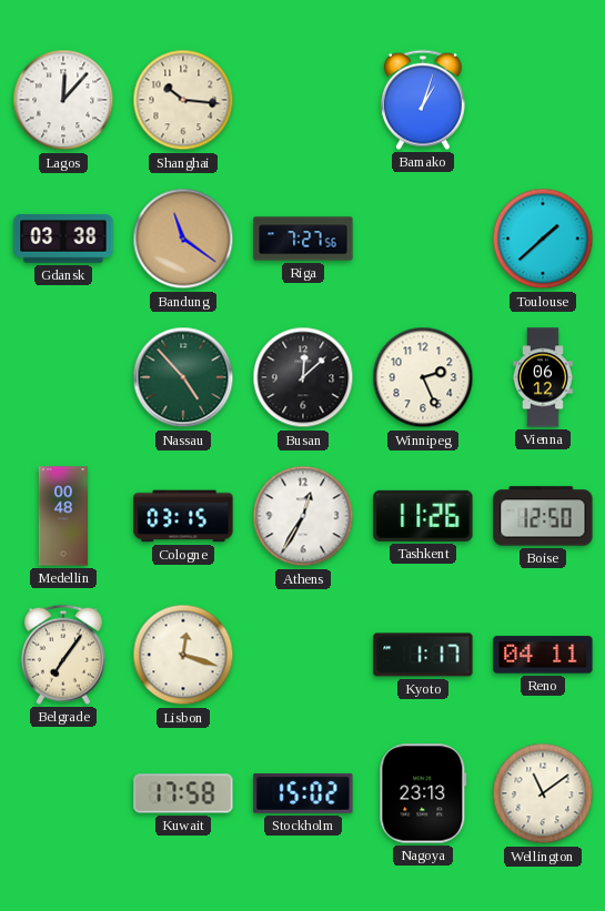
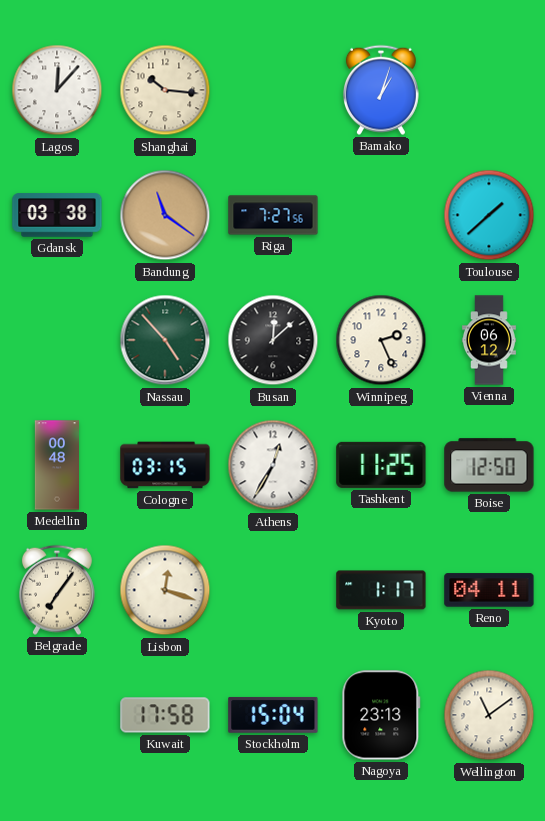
Tashkent: 11:26 -> 11:25
Stockholm: 15:02 -> 15:04
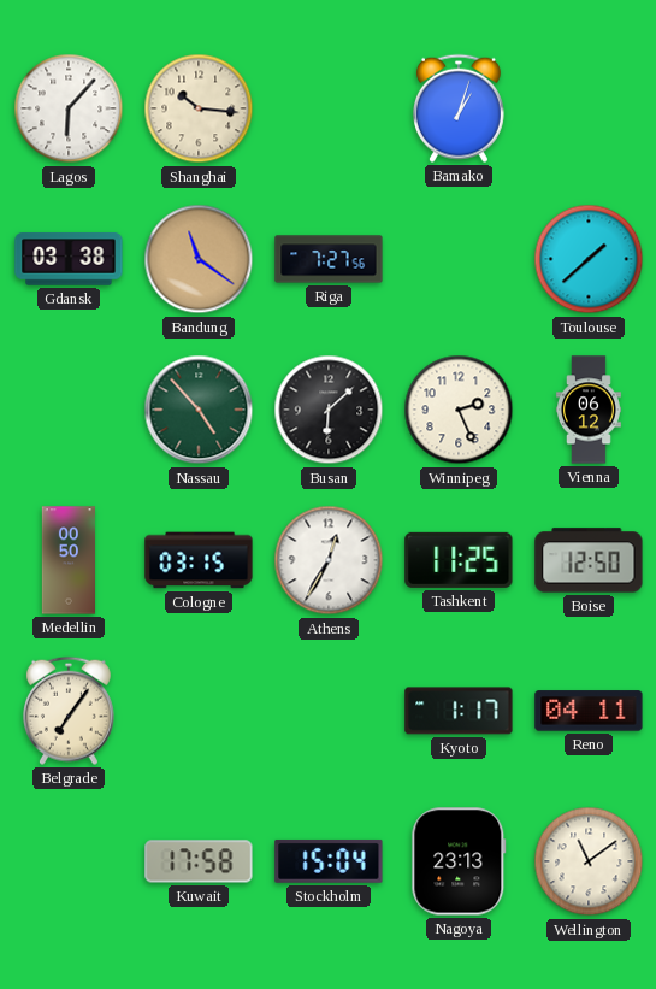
Lagos: 12:07 -> 6:07
Busan: 12:08 -> 6:08
Medellin: 00:48 -> 00:50
Lisbon: 12:18 -> none
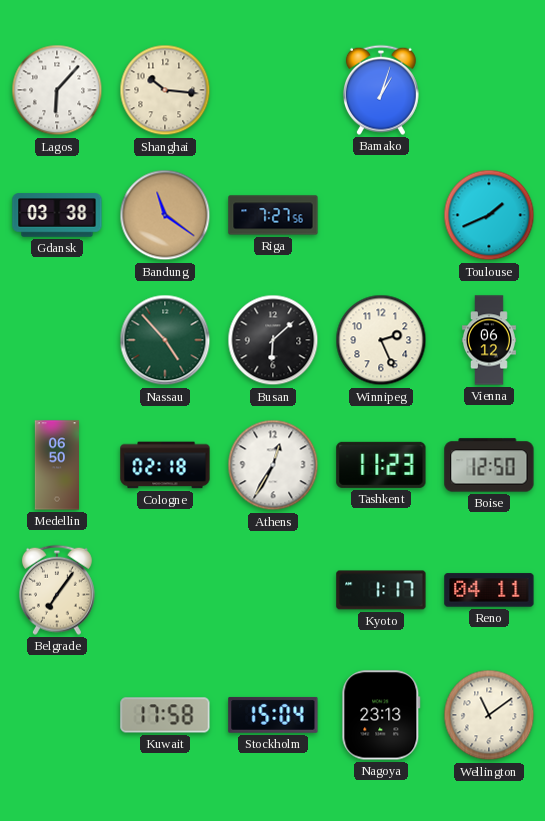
Toulouse: 1:38 -> 1:41
Medellin: 00:50 -> 06:50
Cologne: 03:15 -> 02:18
Tashkent: 11:25 -> 11:23
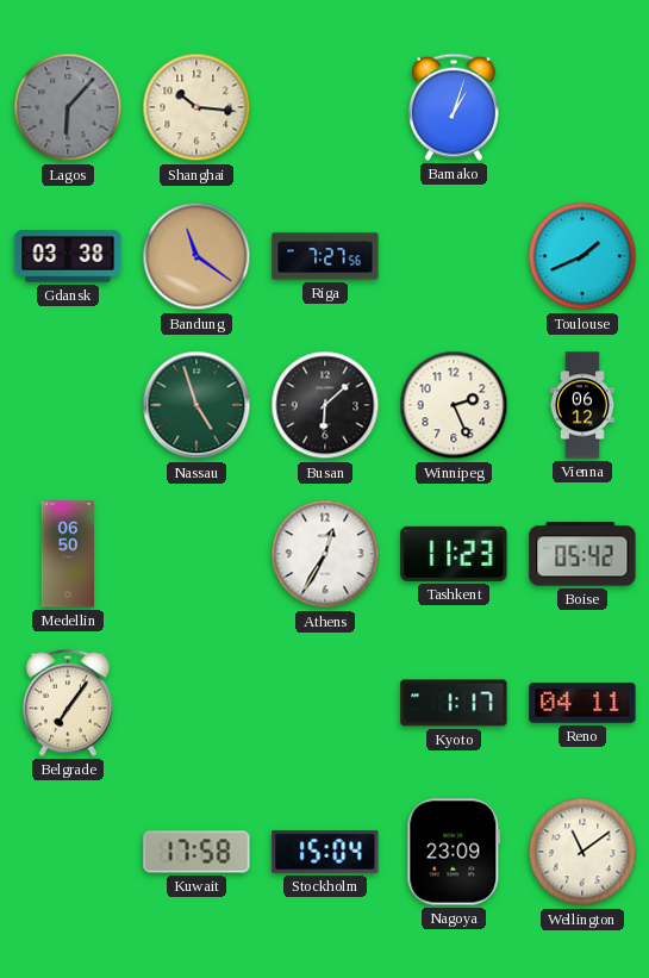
Lagos dial: white -> grey
Nassau: 4:53 -> 4:57
Cologne: 02:18 -> none
Boise: 12:50 -> 05:42
Nagoya: 23:13 -> 23:09
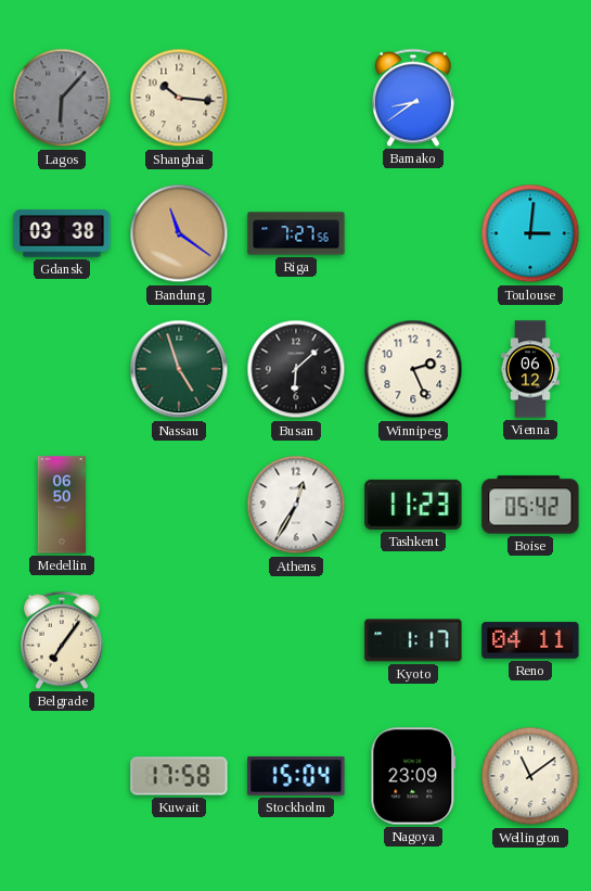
Bamako: 1:03 -> 8:39
Toulouse: 1:41 -> 3:01
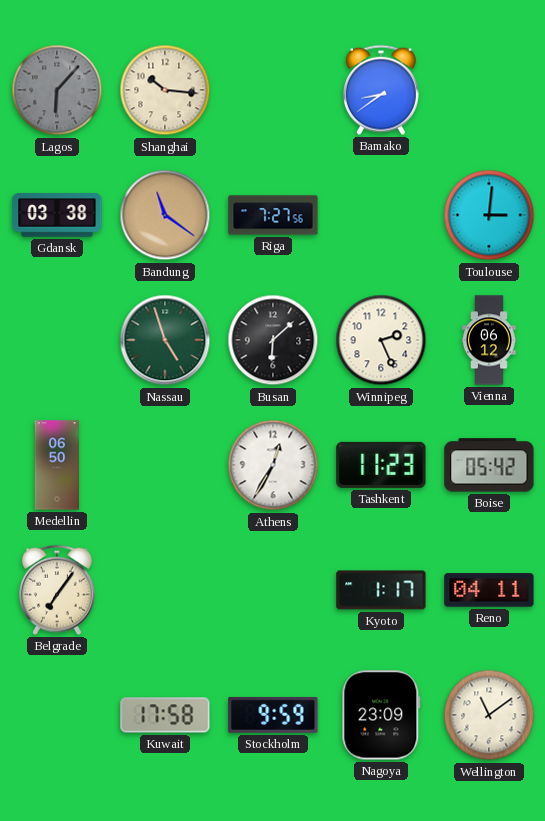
Stockholm: 15:04 -> 9:59
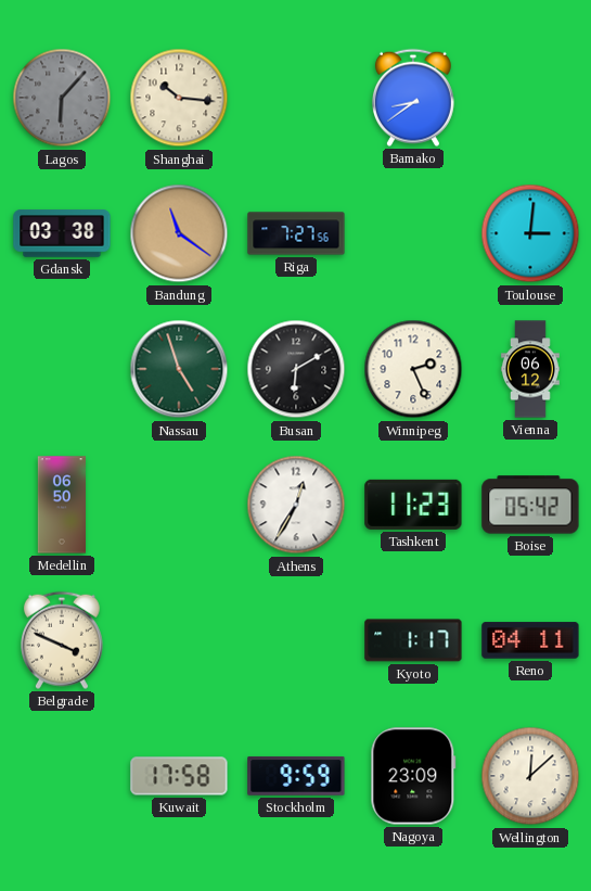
Busan: 6:08 -> 6:10
Belgrade: 7:06 -> 3:49
Wellington: 11:09 -> 12:08
